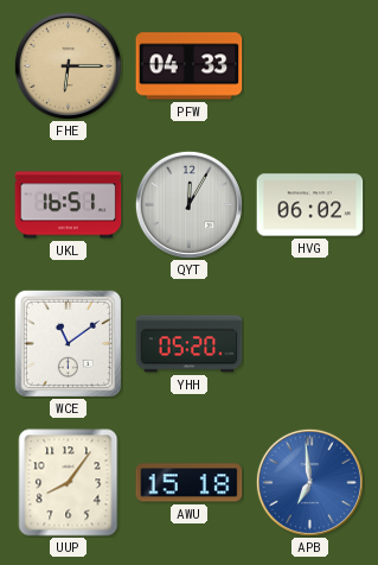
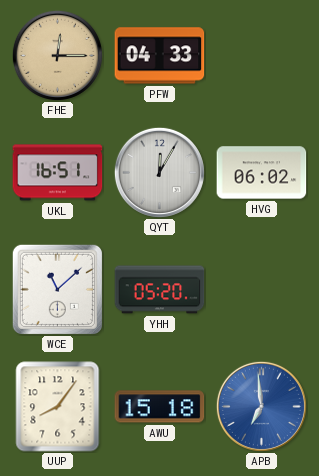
FHE: 6:15 -> 12:15
WCE: 11:09 -> 11:08
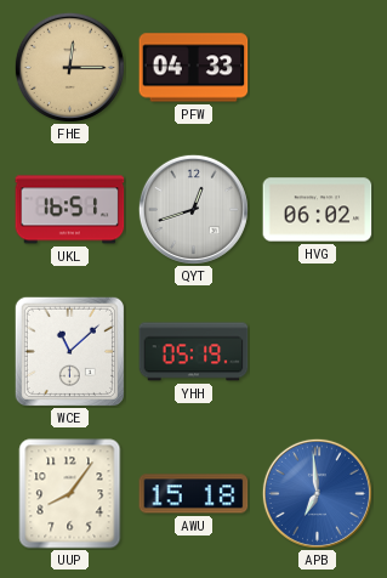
QYT: 12:05 -> 12:42
YHH: 05:20 -> 05:19
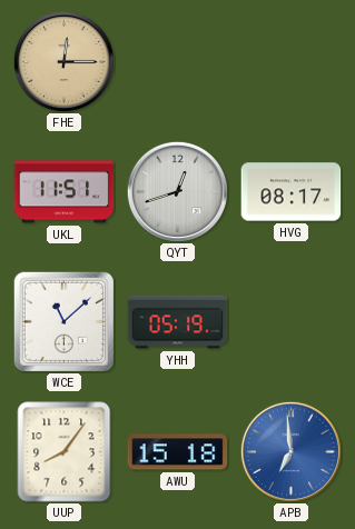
PFW: 04:33 -> none
UKL: 16:51 -> 11:51
HVG: 06:02 -> 08:17
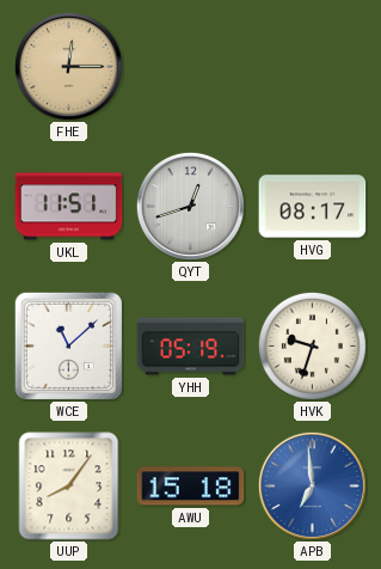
HVK: none -> 9:33
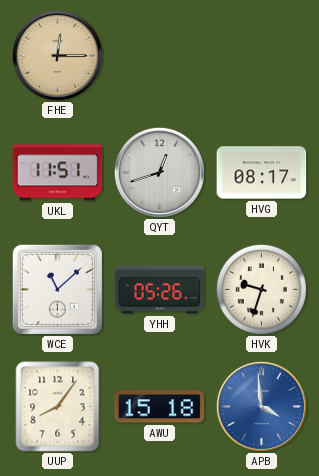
YHH: 05:19 -> 05:26
APB: 6:59 -> 3:59
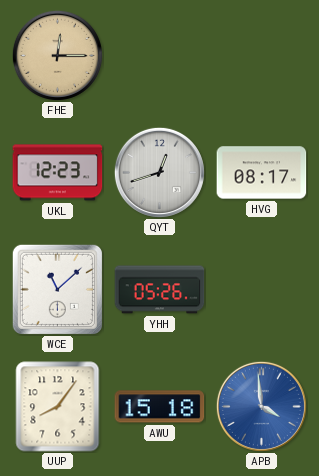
UKL: 11:51 -> 12:23
HVK: 9:33 -> none
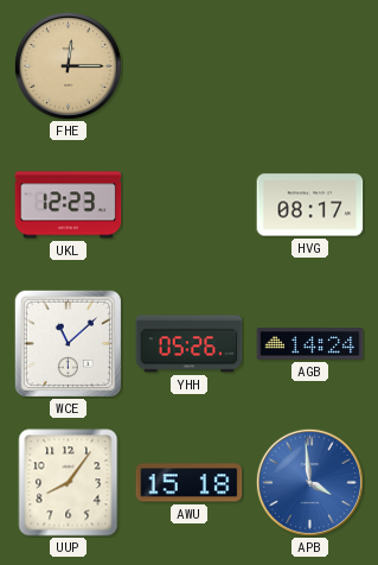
QYT: 12:42 -> none
AGB: none -> 14:24
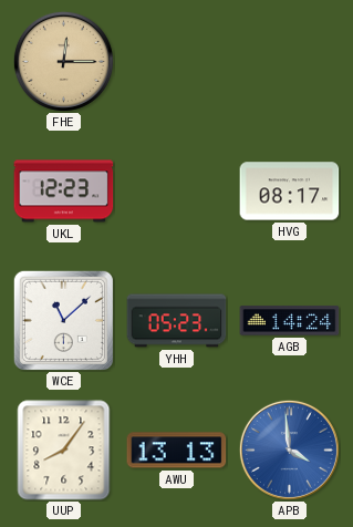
YHH: 05:26 -> 05:23
AWU: 15:18 -> 13:13
